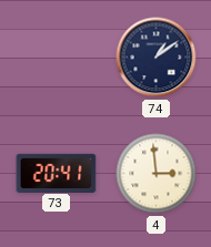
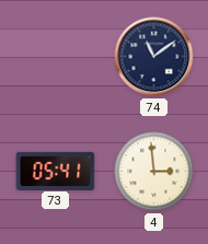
74: 1:09 -> 11:09
73: 20:41 -> 05:41
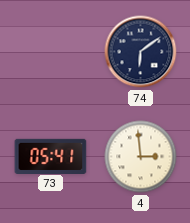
74: 11:09 -> 6:09
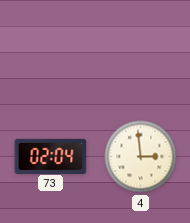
74: 6:09 -> none
73: 05:41 -> 02:04
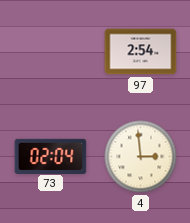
97: none -> 2:54
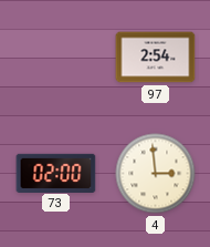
73: 02:04 -> 02:00
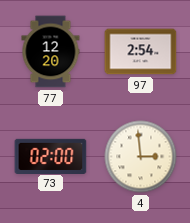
77: none -> 12:20
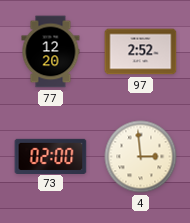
97: 2:54 -> 2:52
